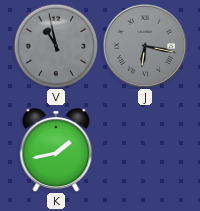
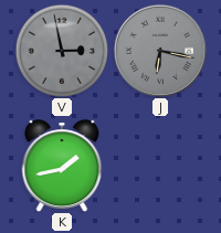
V: 10:58 -> 2:58
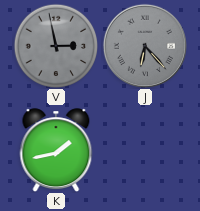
J: 6:17 -> 6:23
